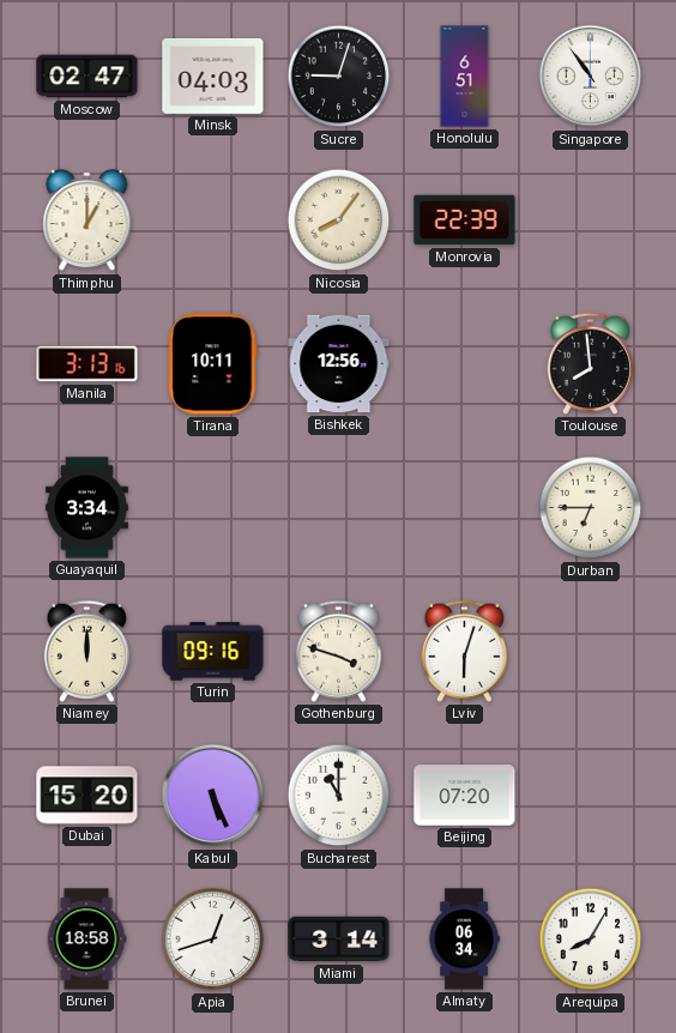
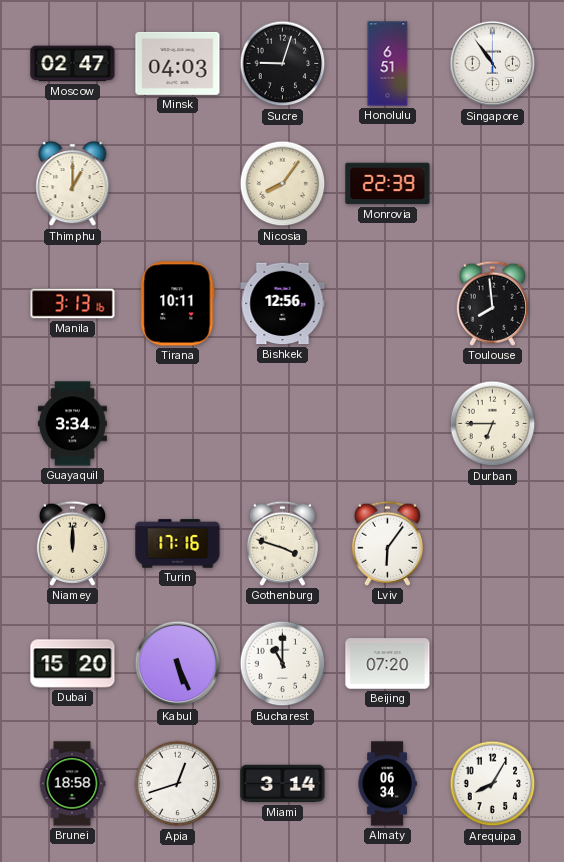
Turin: 09:16 -> 17:16
Lviv: 6:03 -> 6:06
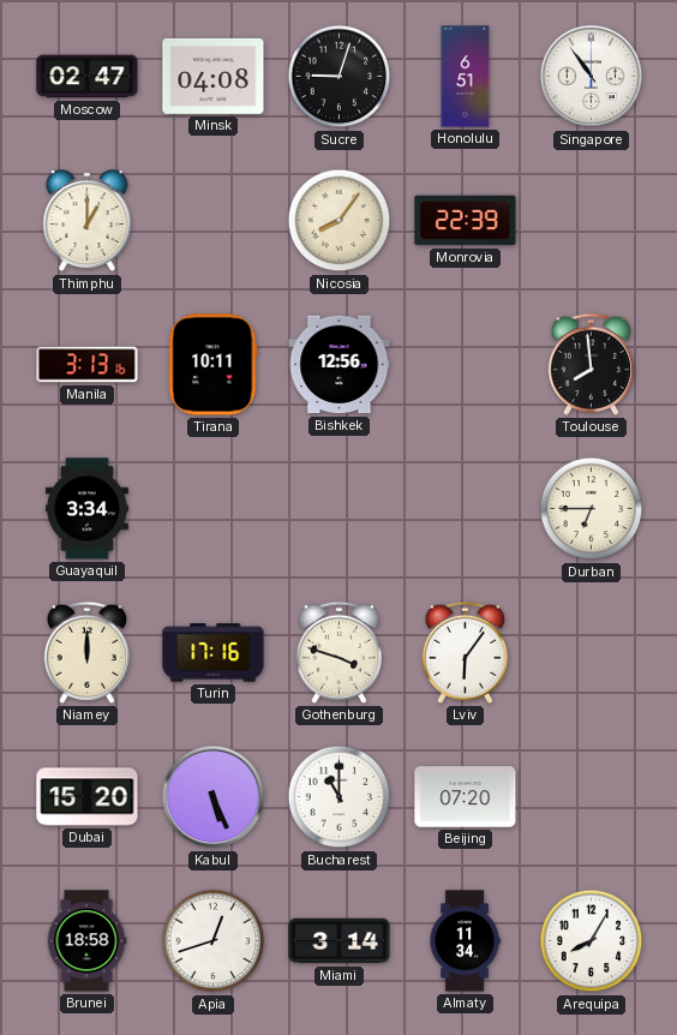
Minsk: 04:03 -> 04:08
Almaty: 06:34 -> 11:34
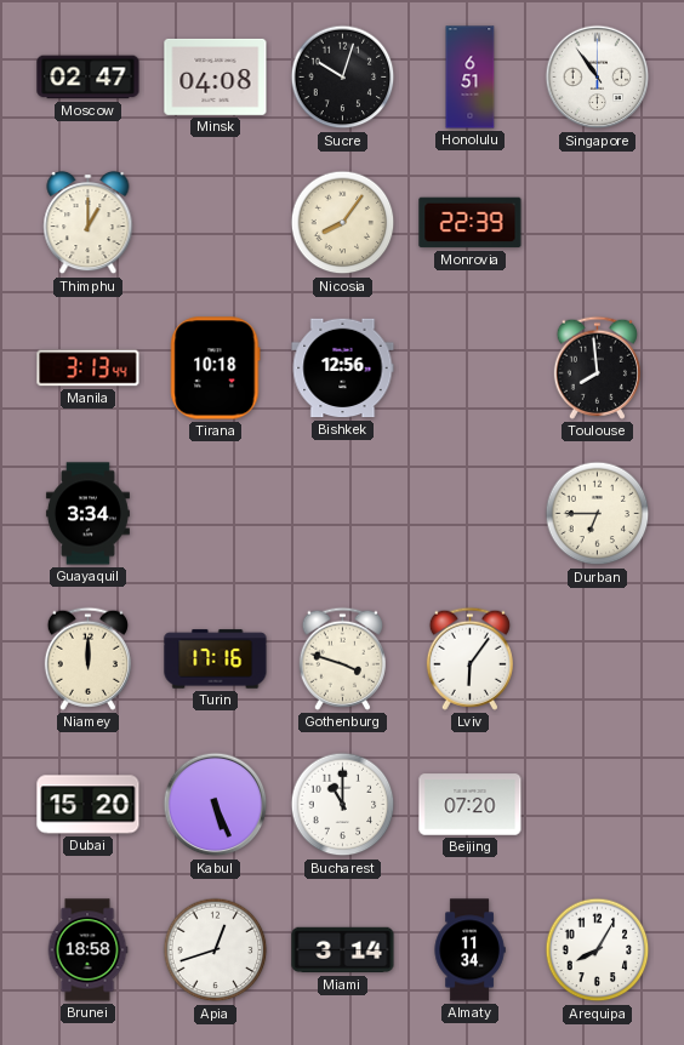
Sucre: 9:03 -> 10:03
Manila: 3:13:16 -> 3:13:44
Tirana: 10:11 -> 10:18
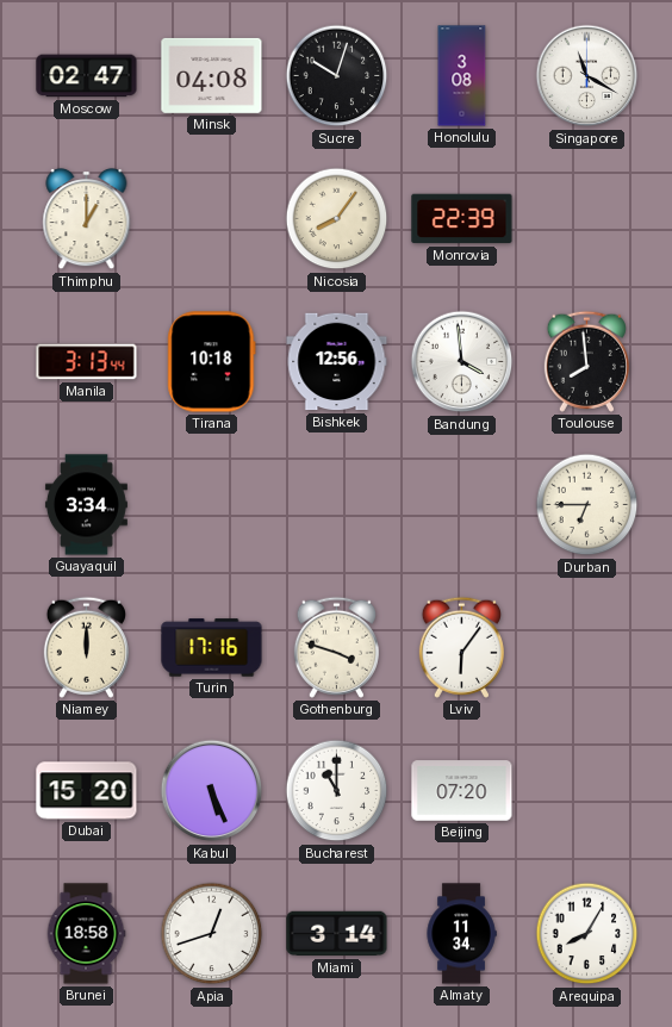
Honolulu: 6:51 -> 3:08
Singapore: 10:54 -> 11:20
Bandung: none -> 3:59
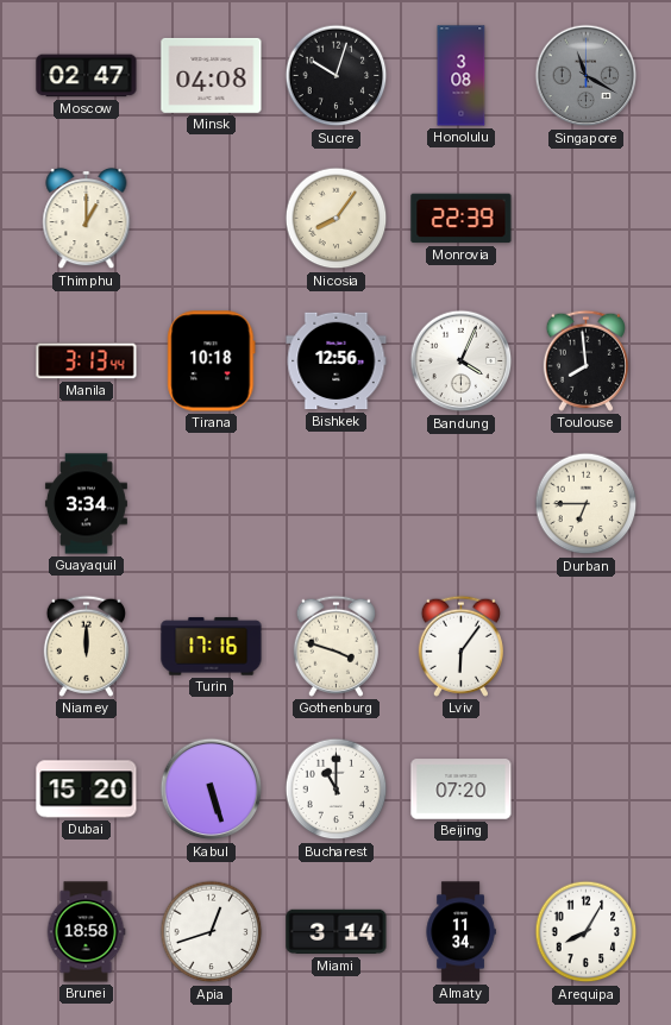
Singapore dial: white -> grey
Bandung: 3:59 -> 4:04
Kabul: 5:26 -> 5:27
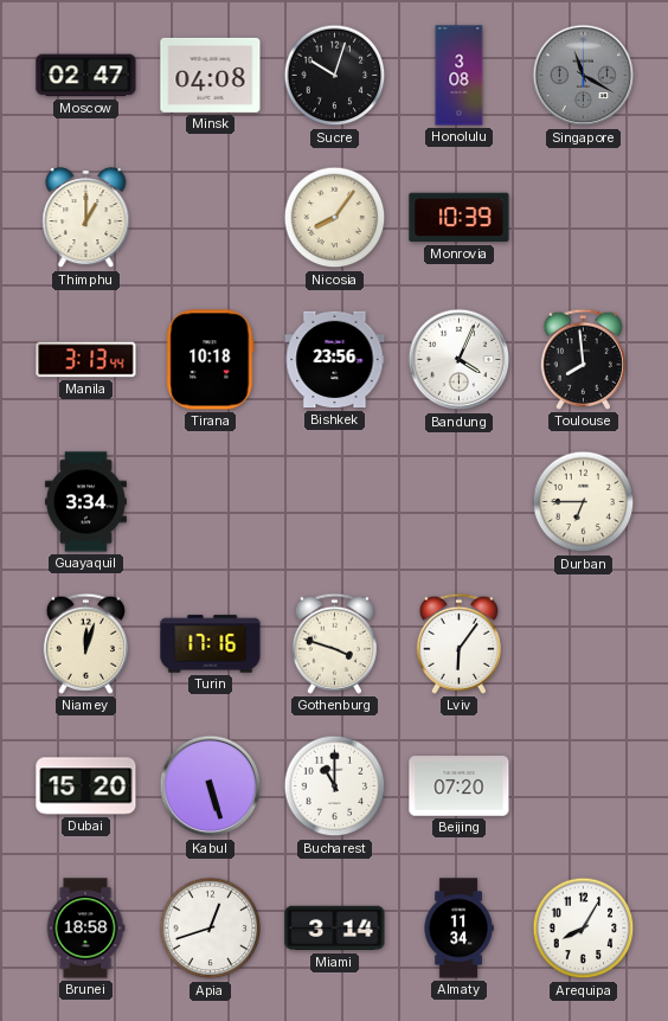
Monrovia: 22:39 -> 10:39
Bishkek: 12:56 -> 23:56
Niamey: 12:00 -> 12:03
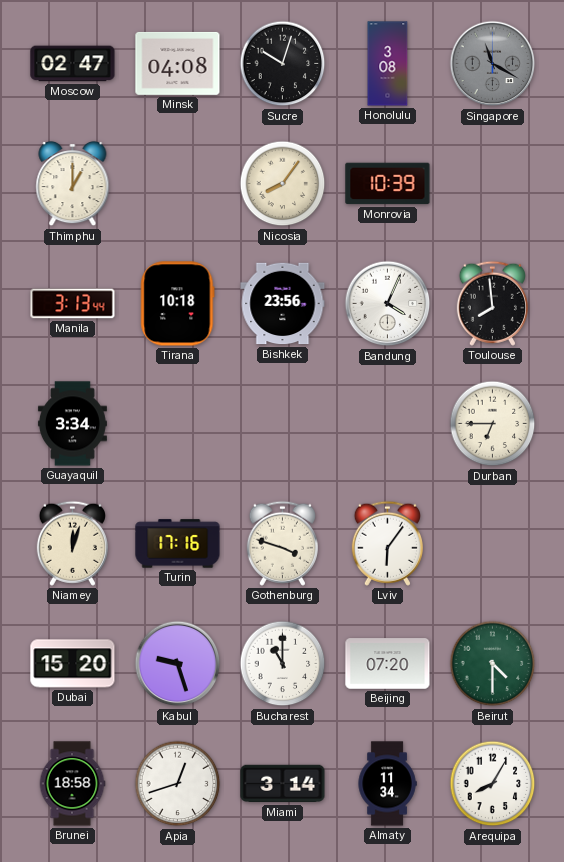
Kabul: 5:27 -> 9:27
Beirut: none -> 4:30
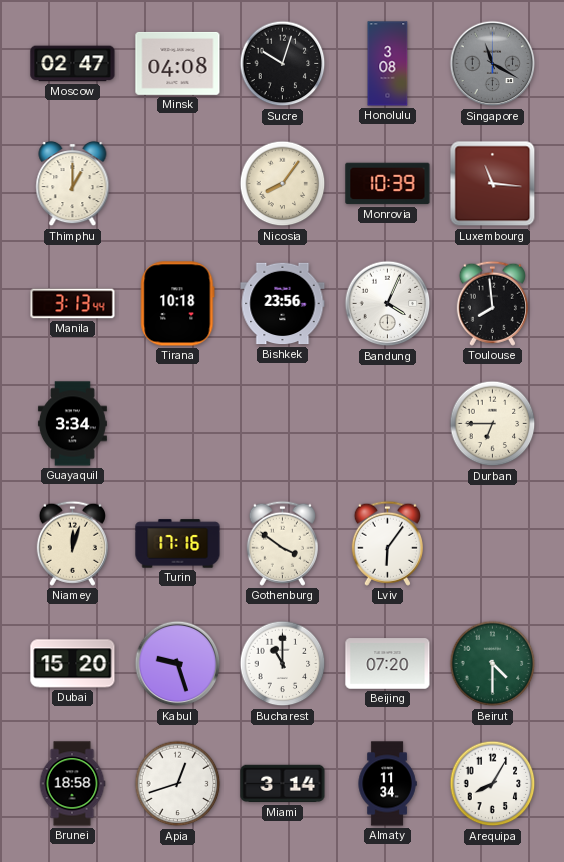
Luxembourg: none -> 11:16
Gothenburg: 3:48 -> 3:51
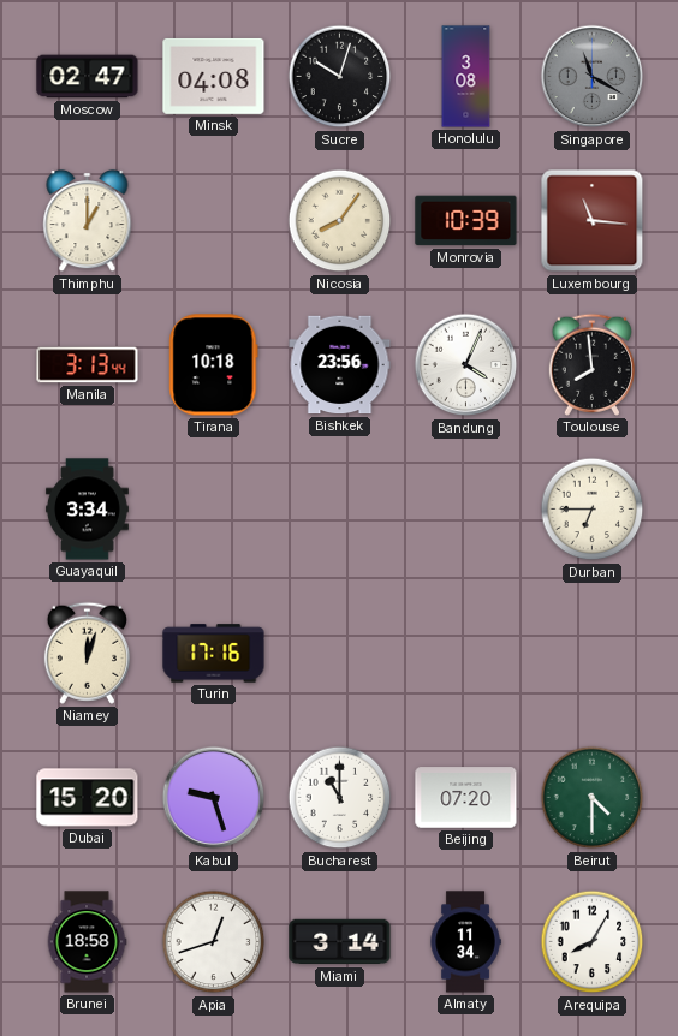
Gothenburg: 3:51 -> none
Lviv: 6:06 -> none
